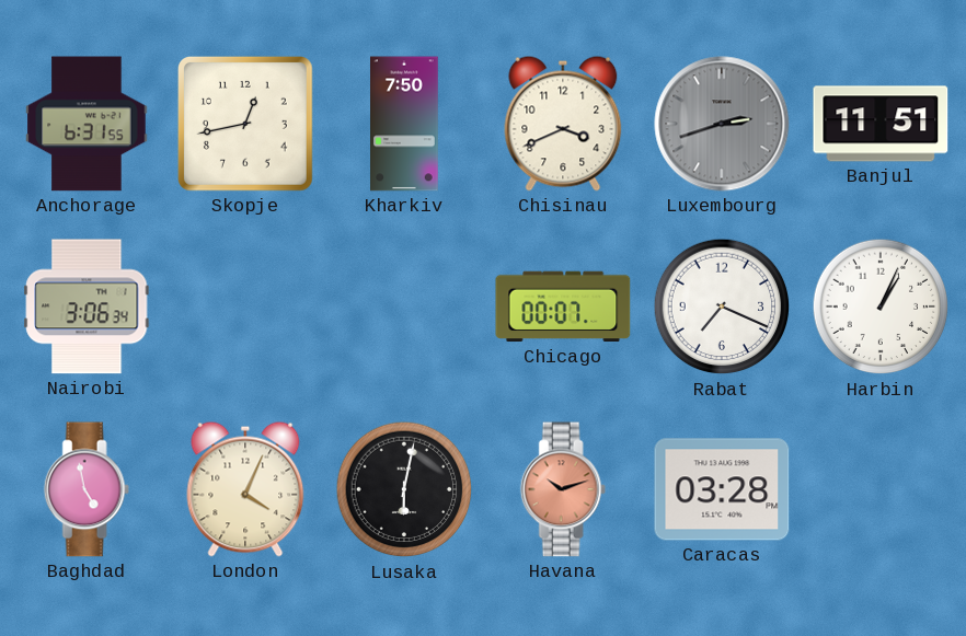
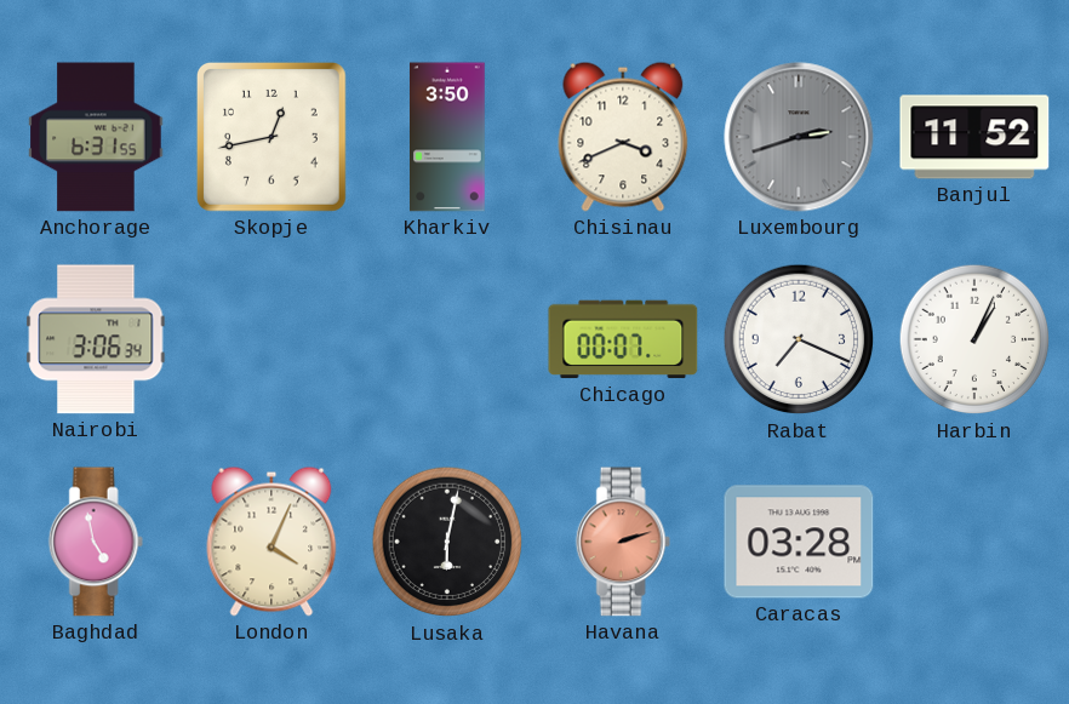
Kharkiv: 7:50 -> 3:50
Banjul: 11:51 -> 11:52
Havana: 10:12 -> 2:12
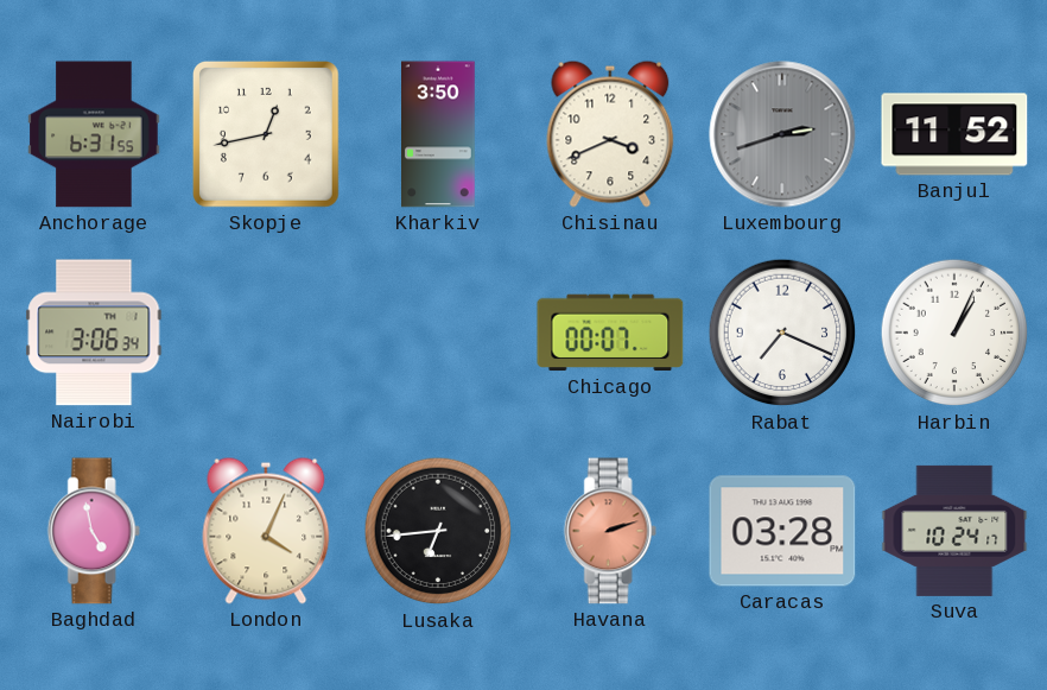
Lusaka: 6:02 -> 6:44
Suva: none -> 10:24
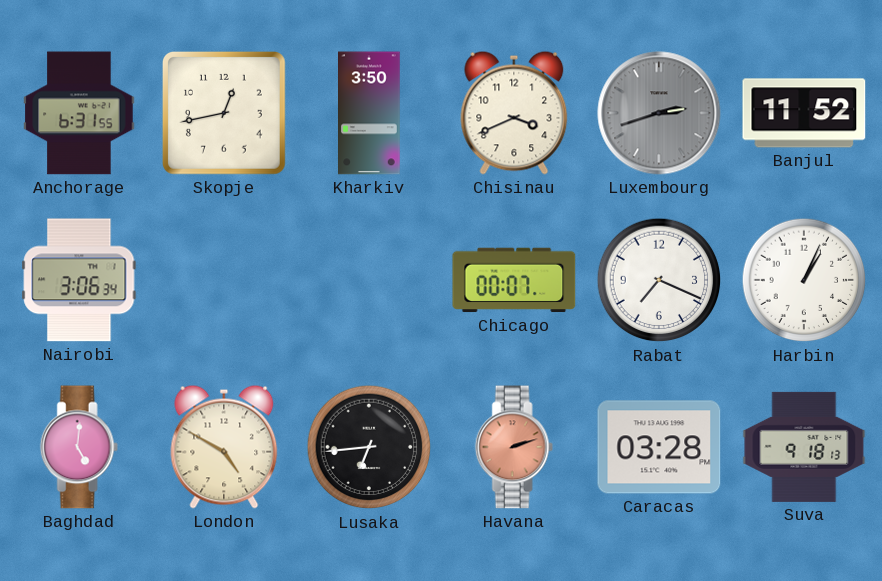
Baghdad: 4:58 -> 5:01
London: 4:04 -> 4:50
Suva: 10:24 -> 9:18
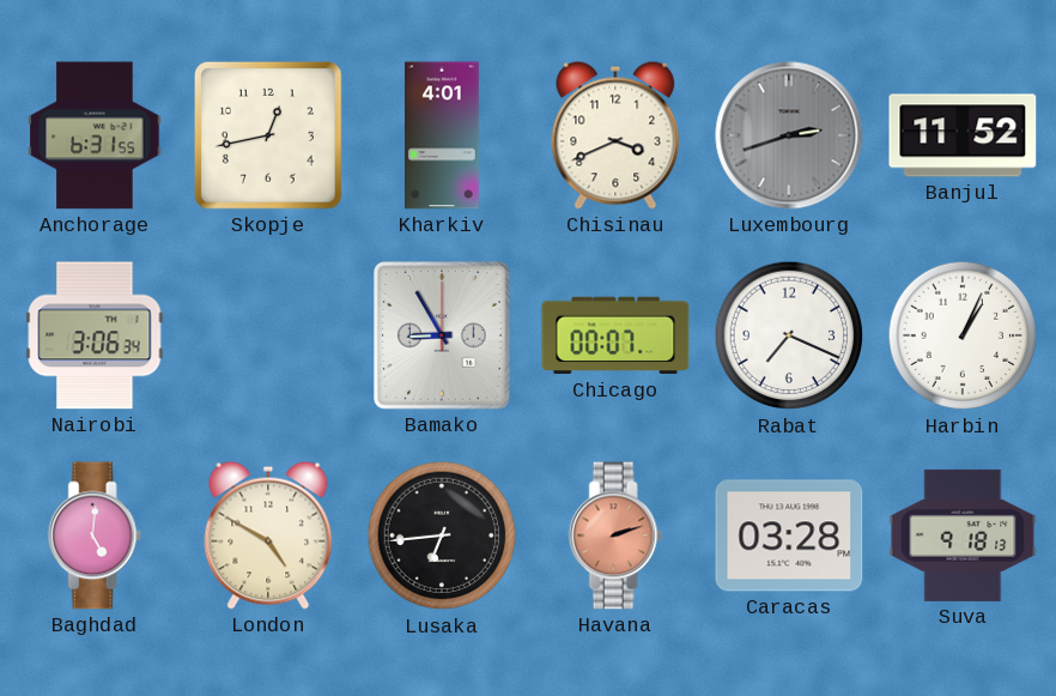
Kharkiv: 3:50 -> 4:01
Bamako: none -> 8:55
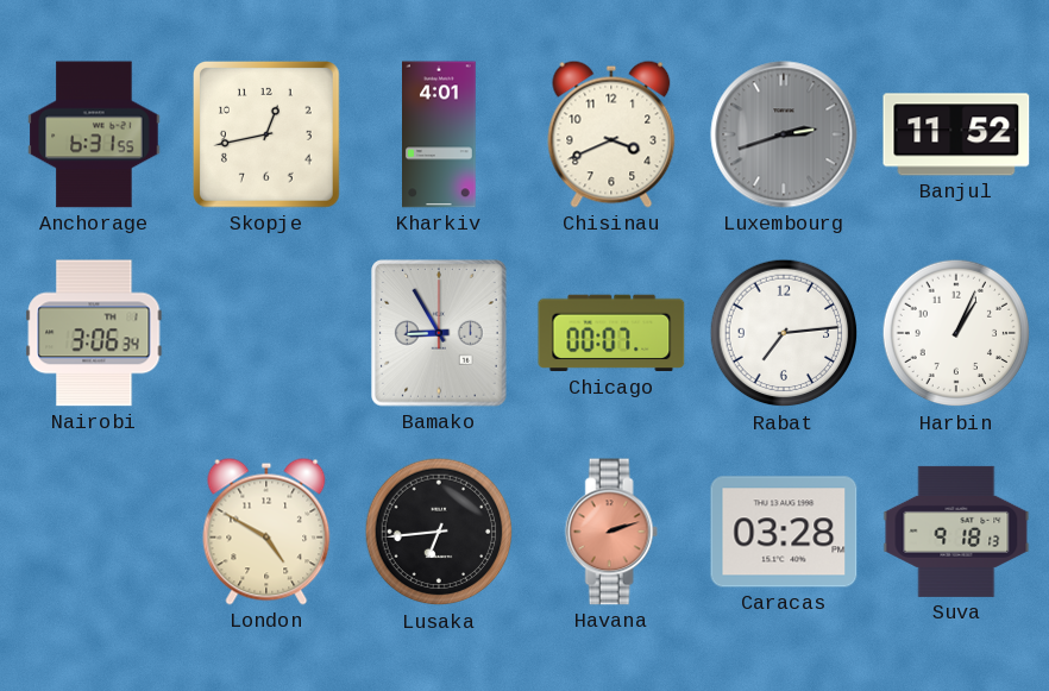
Rabat: 7:19 -> 7:14
Baghdad: 5:01 -> none
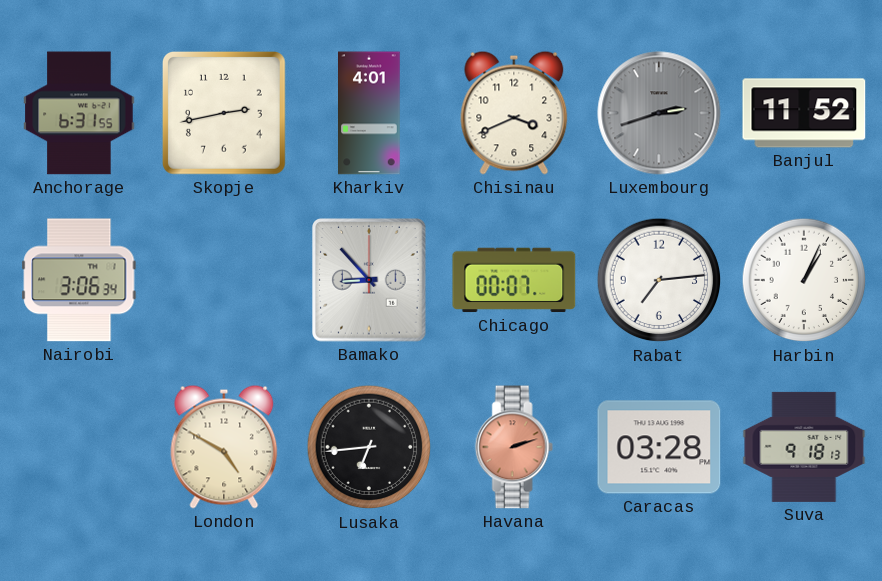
Skopje: 12:43 -> 2:43
Bamako: 8:55 -> 8:53
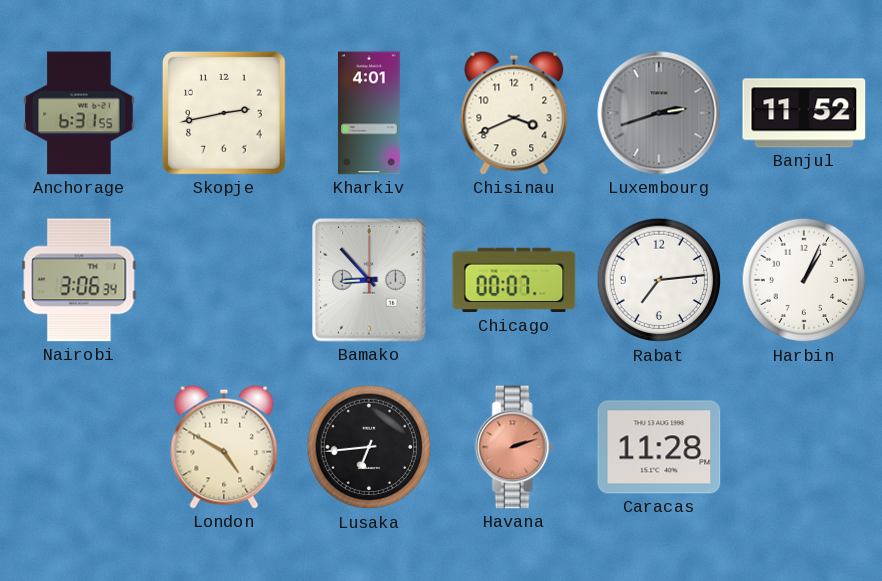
Caracas: 03:28 -> 11:28
Suva: 9:18 -> none
